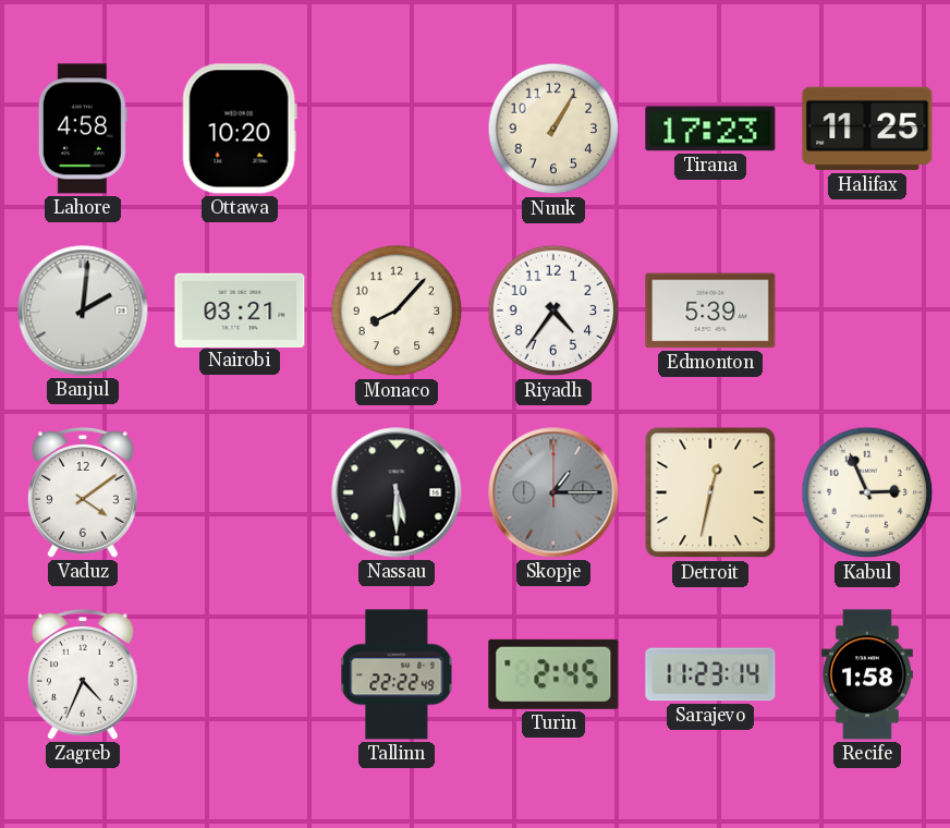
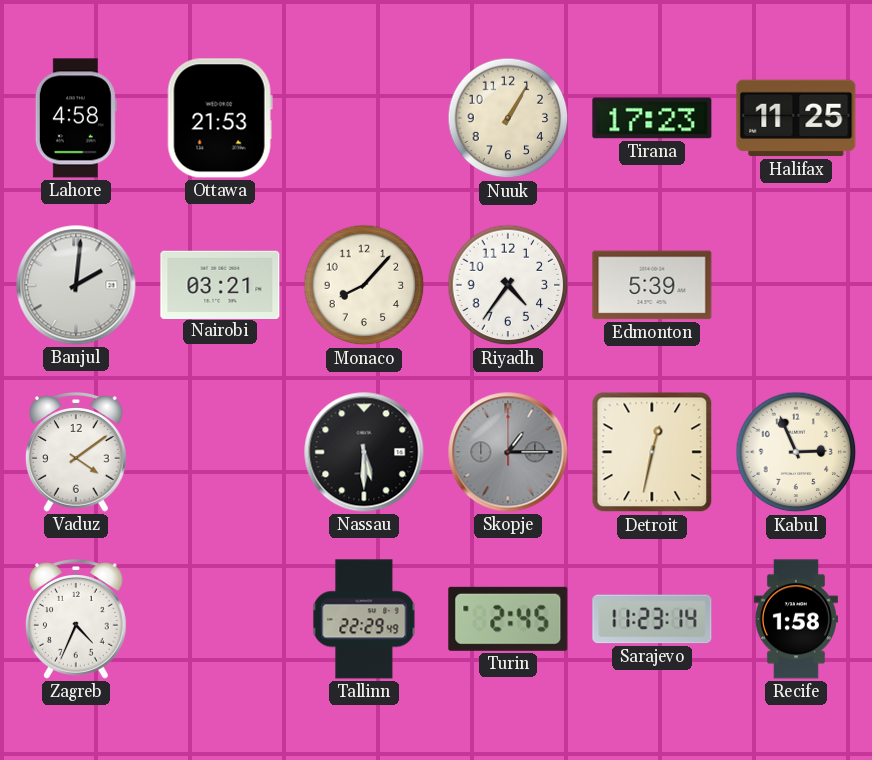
Ottawa: 10:20 -> 21:53
Tallinn: 22:22 -> 22:29
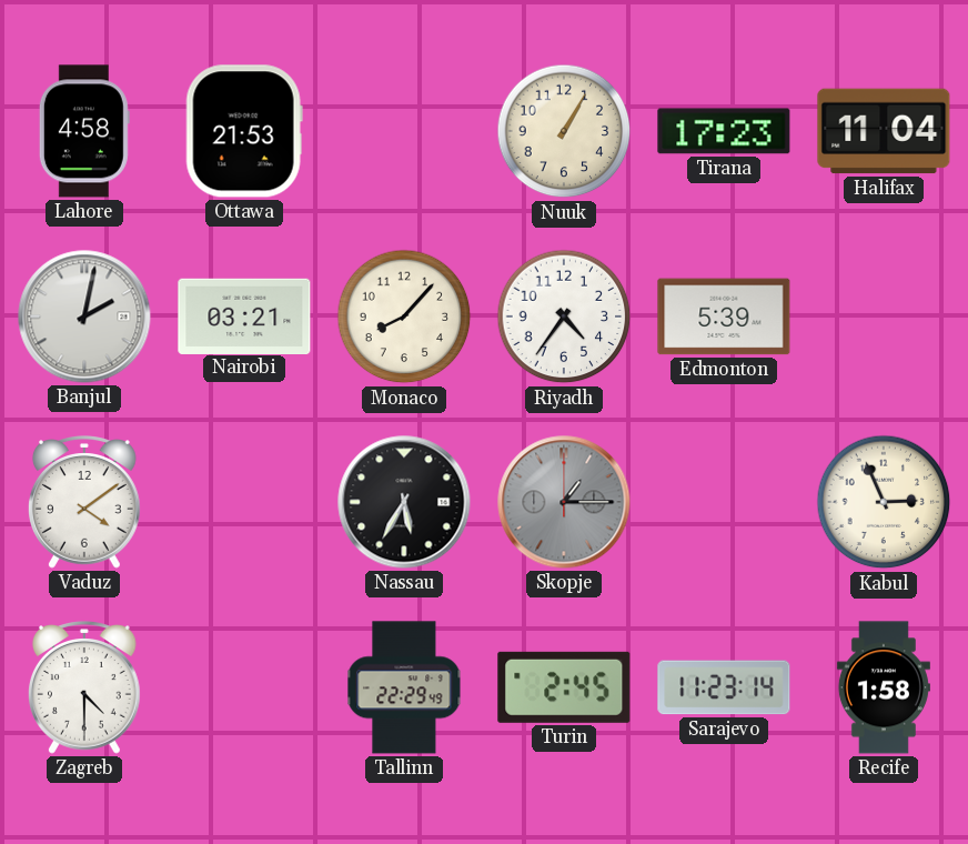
Halifax: 11:25 -> 11:04
Banjul: 2:01 -> 2:02
Nassau: 5:30 -> 5:35
Detroit: 12:32 -> none
Zagreb: 4:34 -> 4:30
